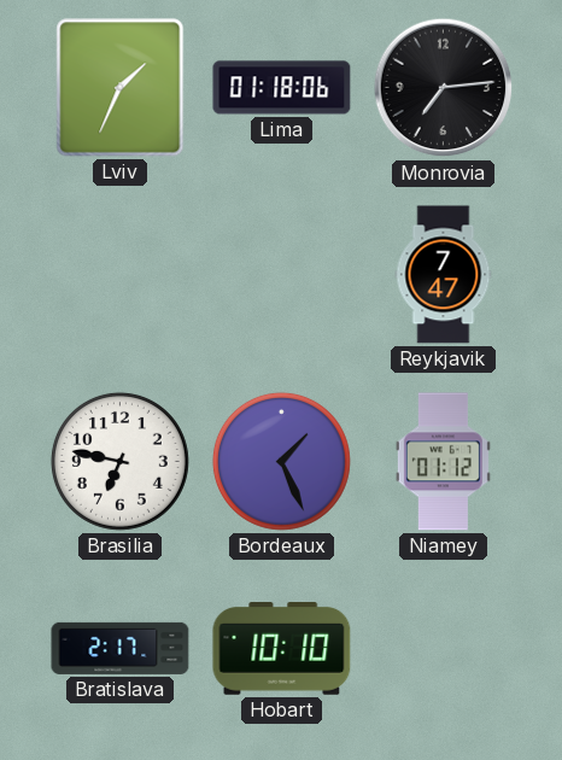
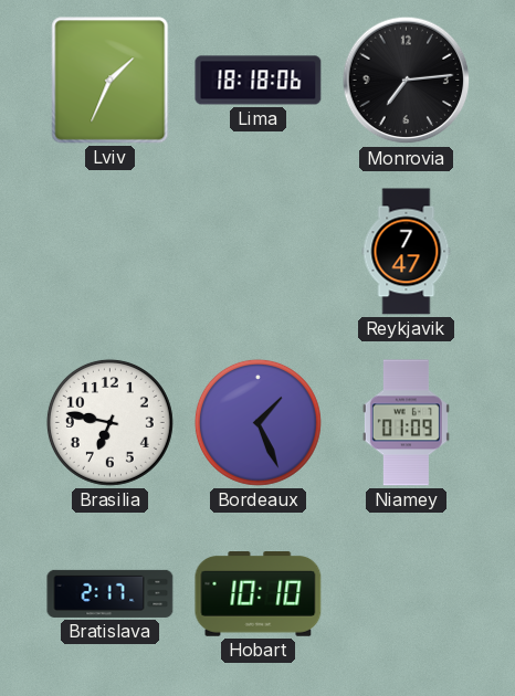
Lima: 01:18 -> 18:18
Niamey: 01:12 -> 01:09
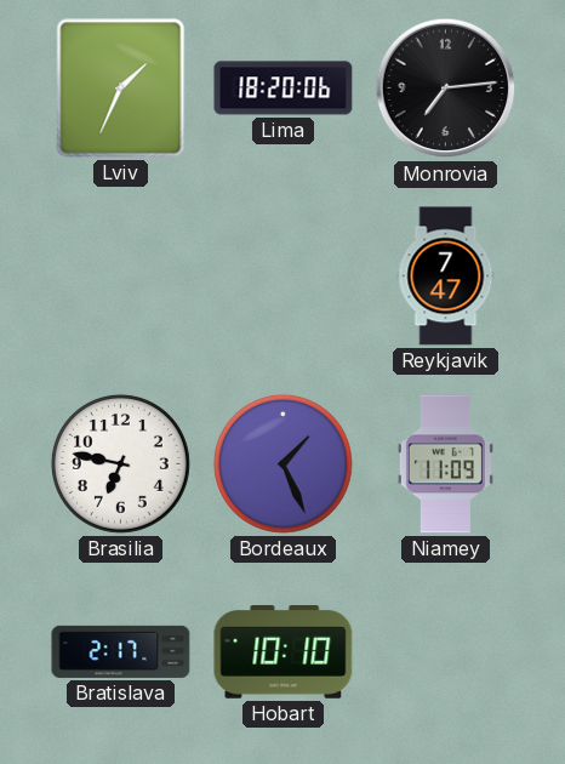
Lima: 18:18 -> 18:20
Niamey: 01:09 -> 11:09
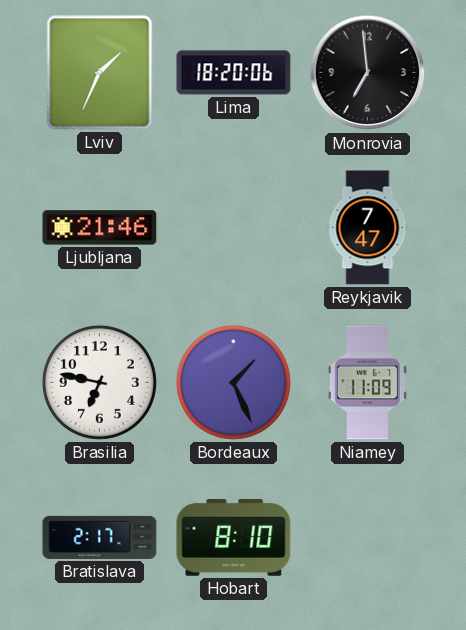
Monrovia: 7:14 -> 6:59
Ljubljana: none -> 21:46
Hobart: 10:10 -> 8:10
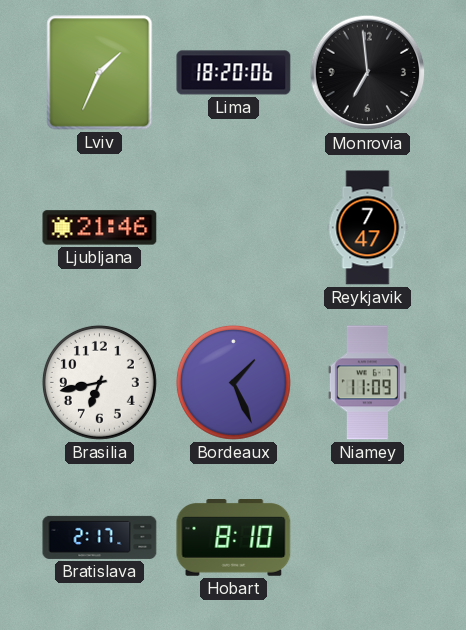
Brasilia: 6:47 -> 6:43
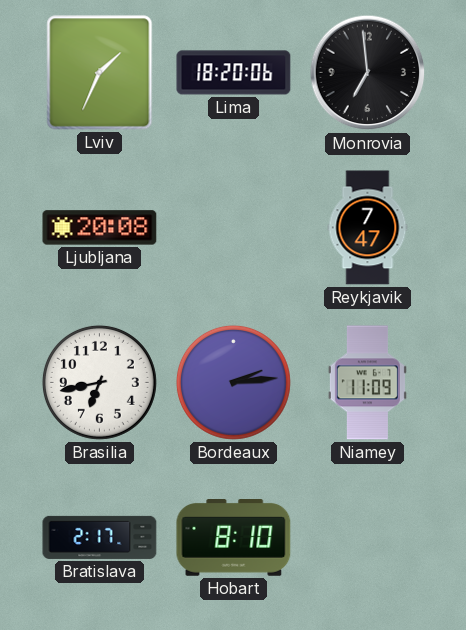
Ljubljana: 21:46 -> 20:08
Bordeaux: 1:26 -> 2:14
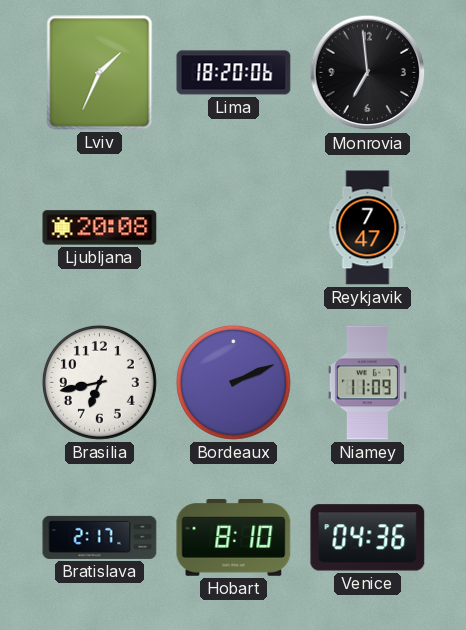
Bordeaux: 2:14 -> 2:11
Venice: none -> 04:36
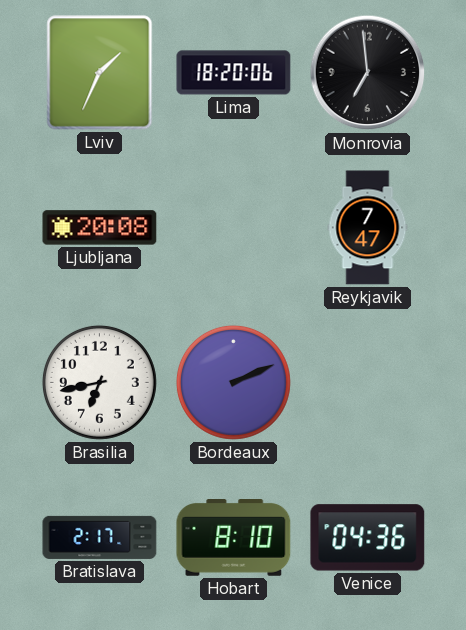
Niamey: 11:09 -> none
